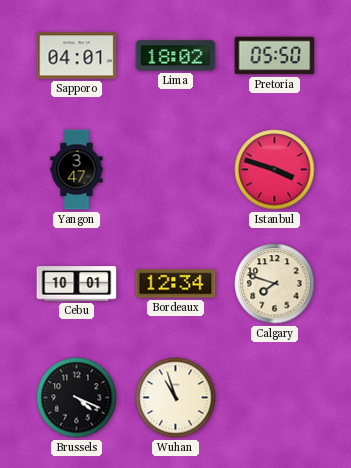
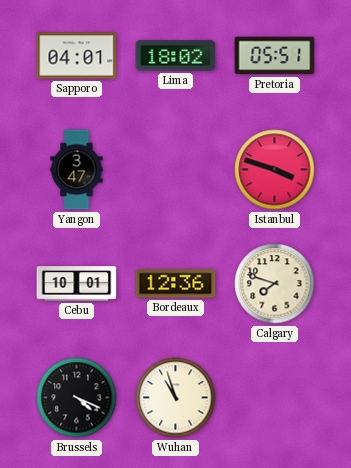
Pretoria: 05:50 -> 05:51
Bordeaux: 12:34 -> 12:36
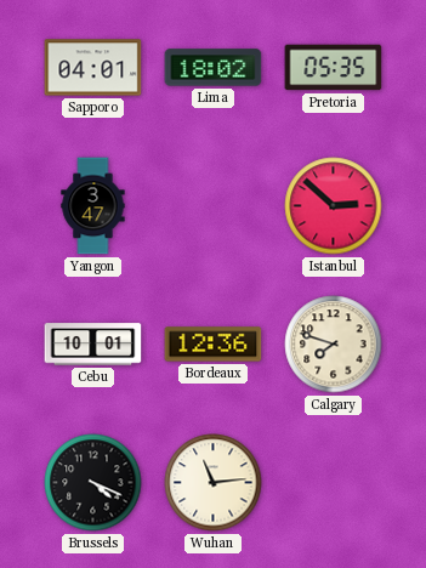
Pretoria: 05:51 -> 05:35
Istanbul: 3:48 -> 2:52
Wuhan: 10:57 -> 11:14
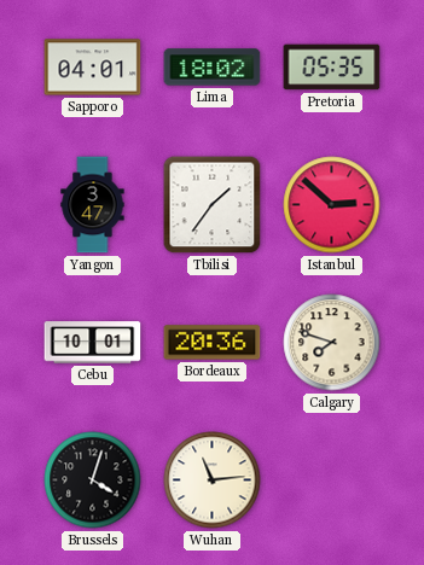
Tbilisi: none -> 1:36
Bordeaux: 12:36 -> 20:36
Brussels: 4:19 -> 4:03
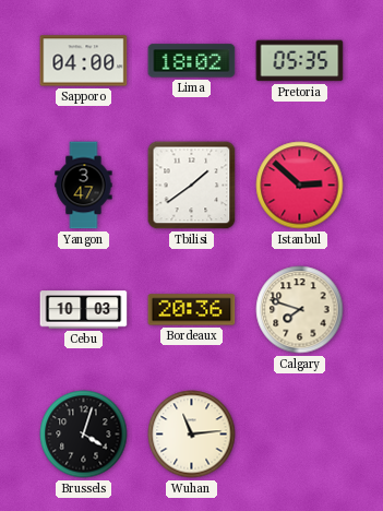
Sapporo: 04:01 -> 04:00
Tbilisi: 1:36 -> 1:39
Cebu: 10:01 -> 10:03
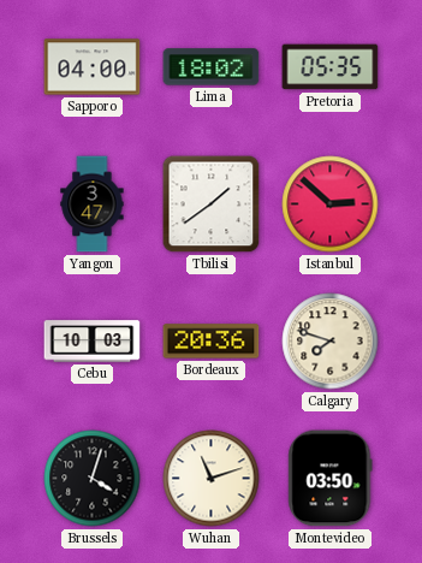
Wuhan: 11:14 -> 11:12
Montevideo: none -> 03:50
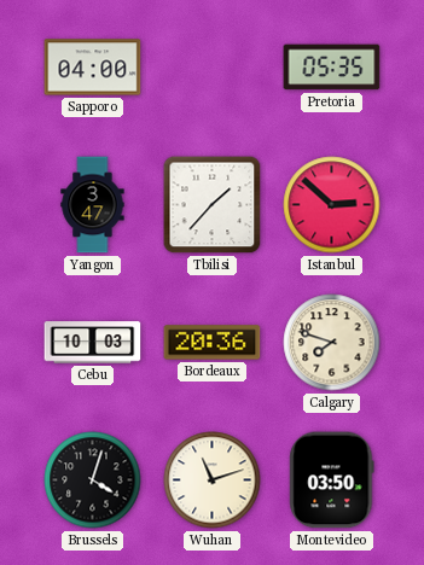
Lima: 18:02 -> none
Tbilisi: 1:39 -> 1:37
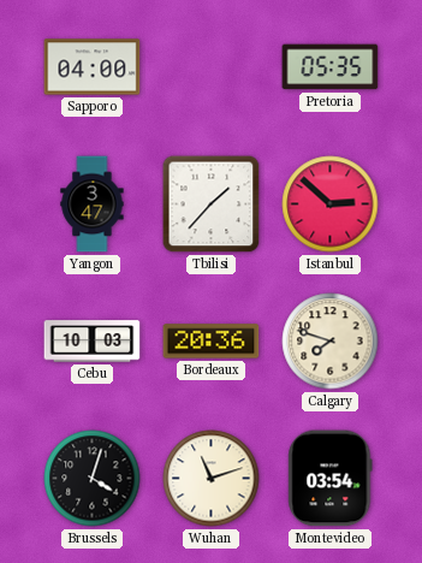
Montevideo: 03:50 -> 03:54
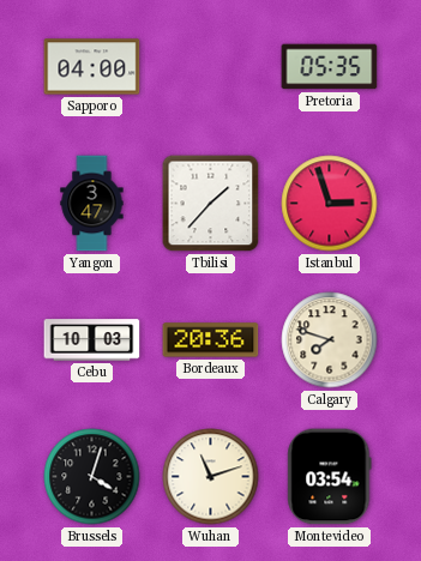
Istanbul: 2:52 -> 2:57
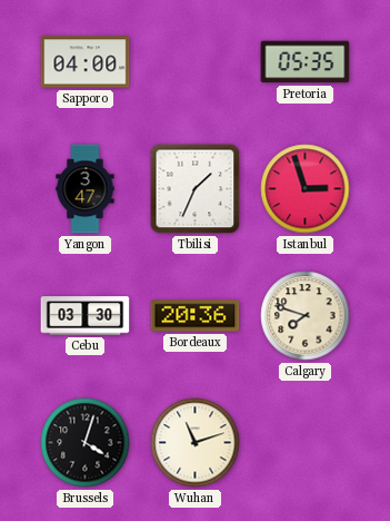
Tbilisi: 1:37 -> 1:34
Cebu: 10:03 -> 03:30
Montevideo: 03:54 -> none
